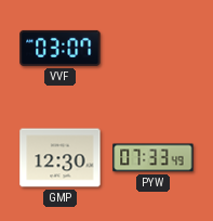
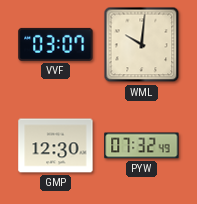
WML: none -> 10:01
PYW: 07:33 -> 07:32
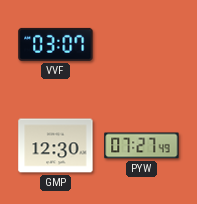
WML: 10:01 -> none
PYW: 07:32 -> 07:27
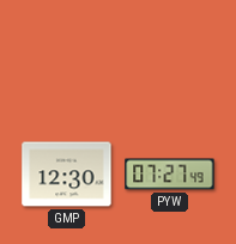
VVF: 03:07 -> none
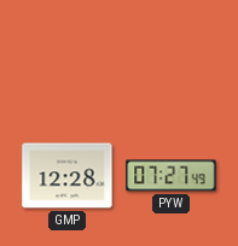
GMP: 12:30 -> 12:28
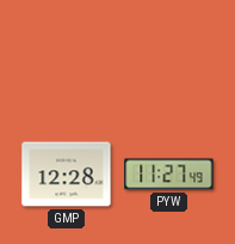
PYW: 07:27 -> 11:27
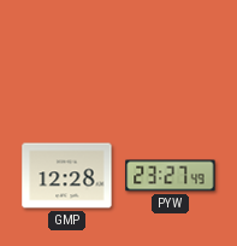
PYW: 11:27 -> 23:27
